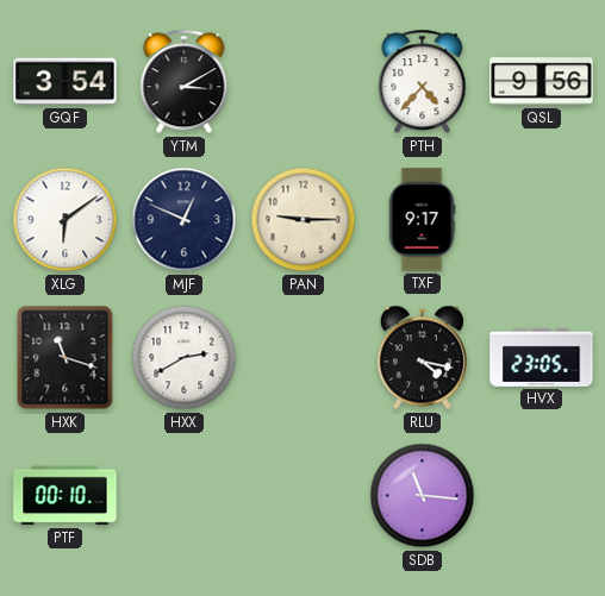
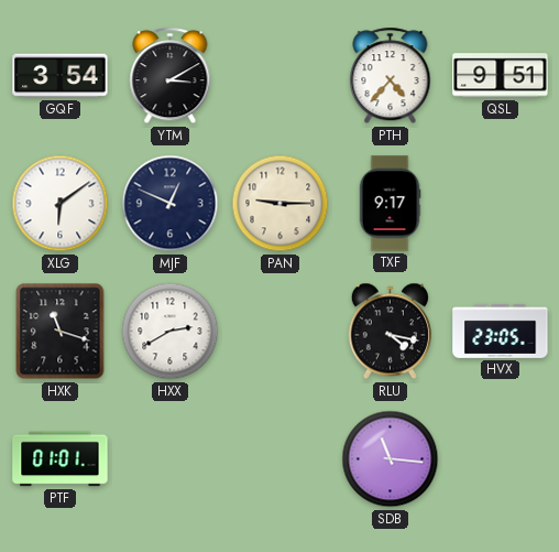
QSL: 9:56 -> 9:51
PTF: 00:10 -> 01:01
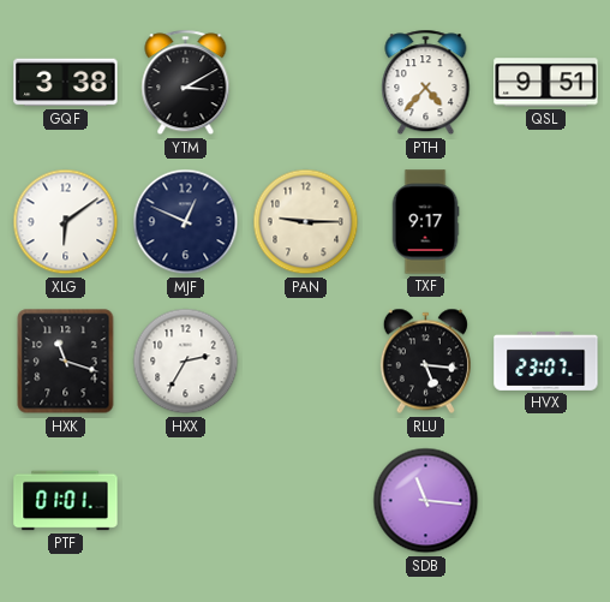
GQF: 3:54 -> 3:38
HXX: 2:40 -> 2:35
RLU: 4:17 -> 5:16
HVX: 23:05 -> 23:07
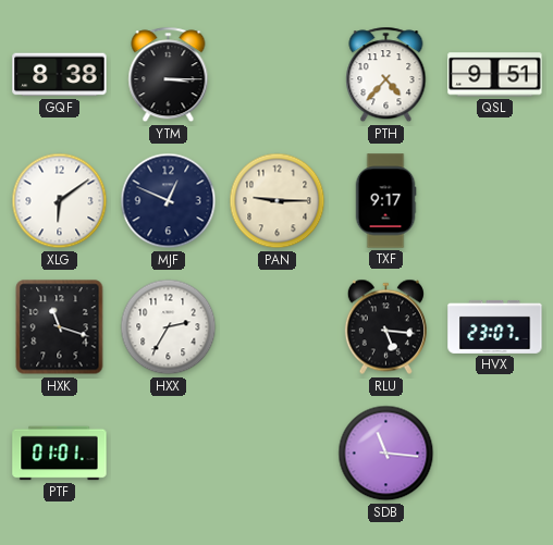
GQF: 3:38 -> 8:38
YTM: 3:10 -> 3:15
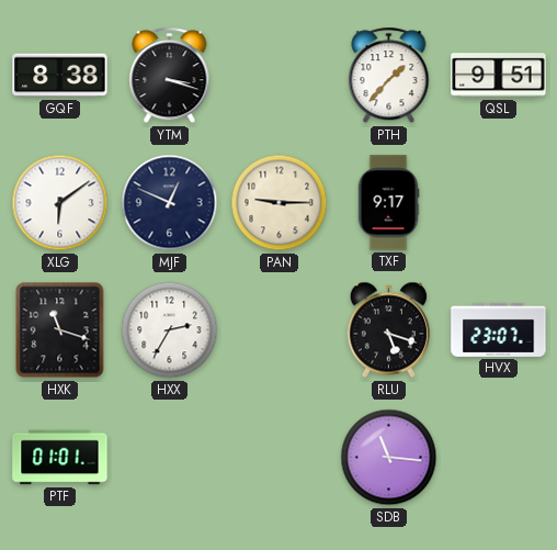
YTM: 3:15 -> 3:18
PTH: 4:37 -> 1:37
RLU: 5:16 -> 5:18
